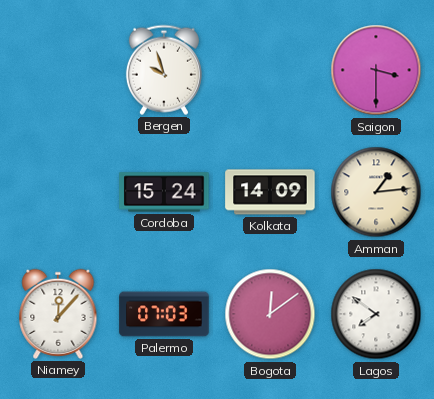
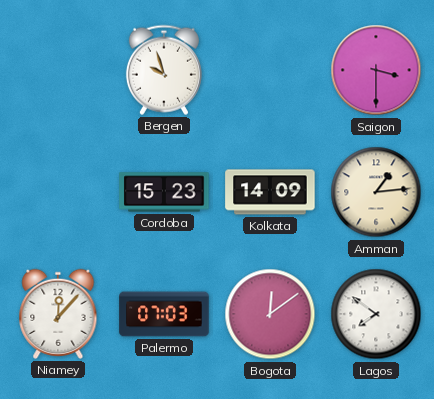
Cordoba: 15:24 -> 15:23
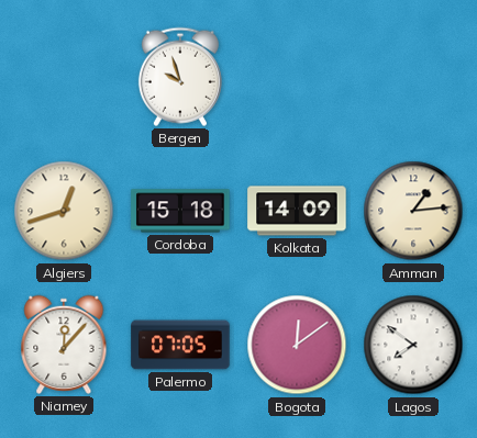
Saigon: 3:30 -> none
Algiers: none -> 12:42
Cordoba: 15:23 -> 15:18
Palermo: 07:03 -> 07:05
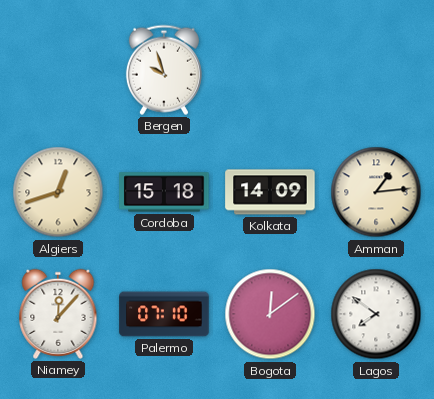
Palermo: 07:05 -> 07:10
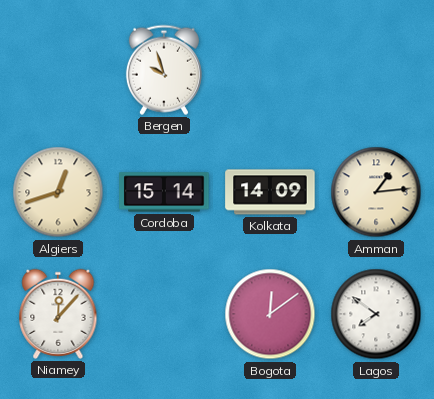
Cordoba: 15:18 -> 15:14
Palermo: 07:10 -> none
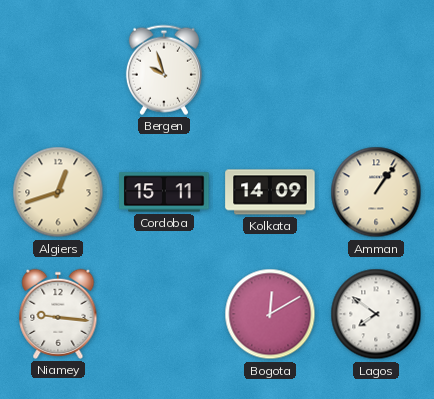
Cordoba: 15:14 -> 15:11
Amman: 1:14 -> 1:06
Niamey: 12:07 -> 9:16
Bogota: 12:09 -> 12:10
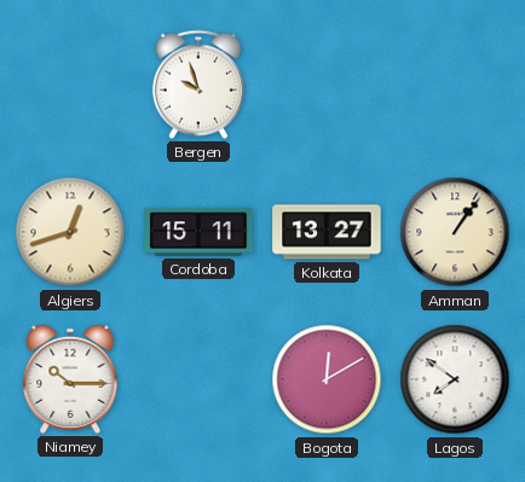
Kolkata: 14:09 -> 13:27
Niamey: 9:16 -> 10:15
